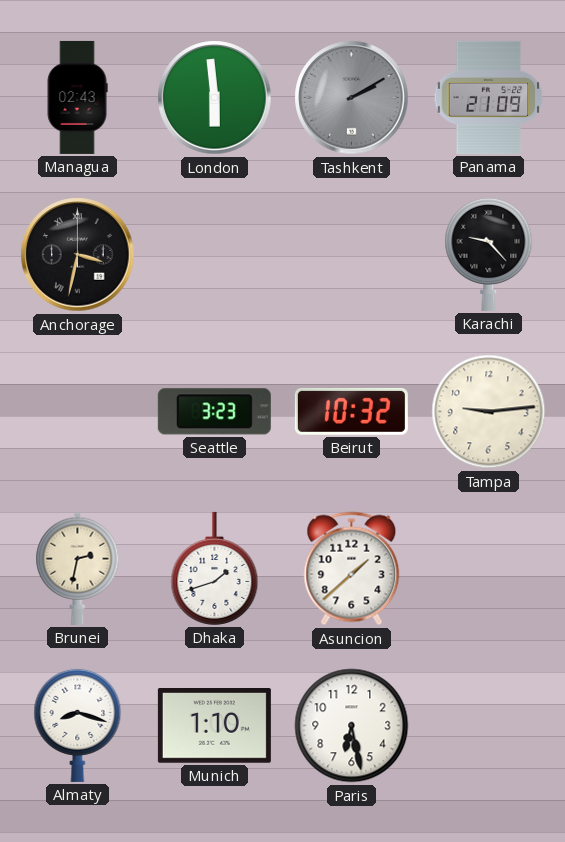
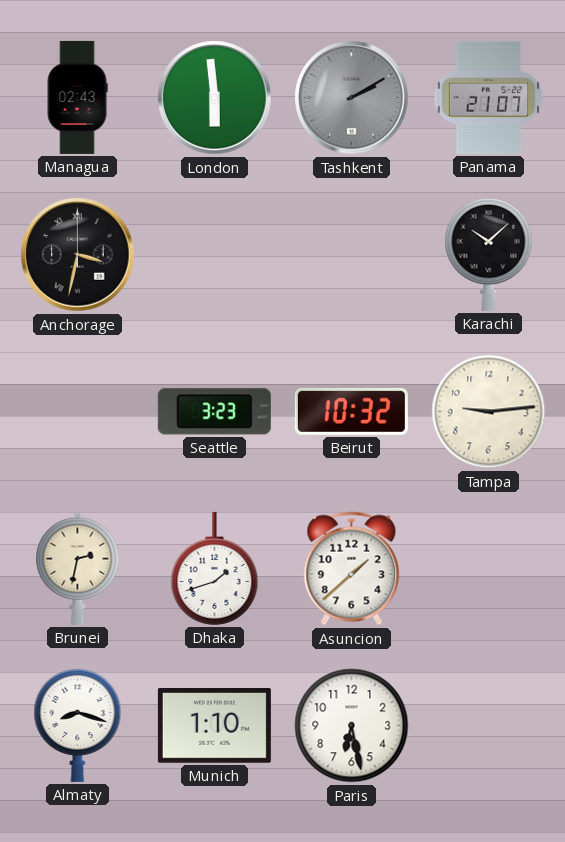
Panama: 21:09 -> 21:07
Karachi: 9:23 -> 10:08
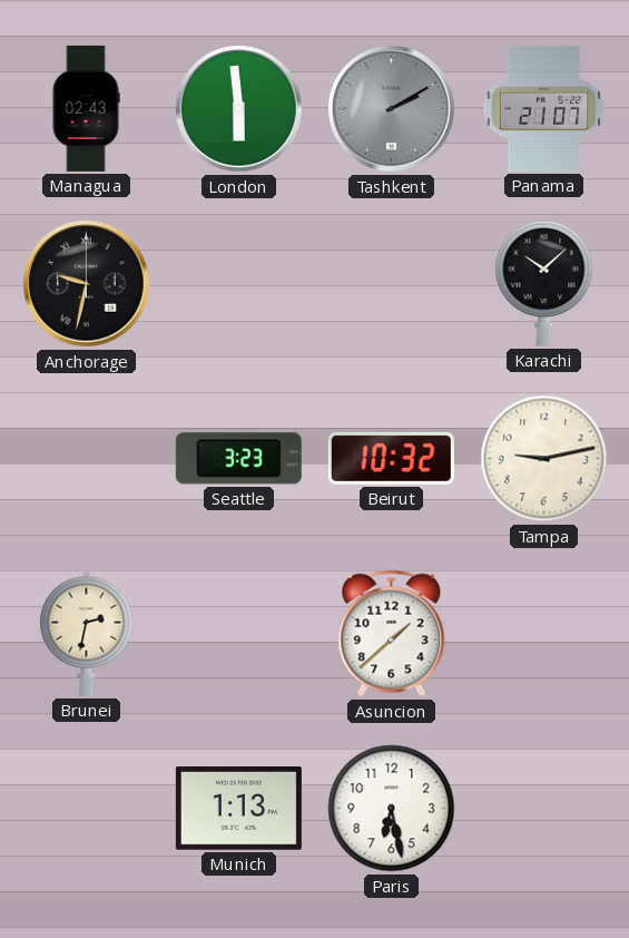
Anchorage: 3:32 -> 9:32
Tampa: 9:14 -> 9:13
Dhaka: 1:42 -> none
Almaty: 8:18 -> none
Munich: 1:10 -> 1:13
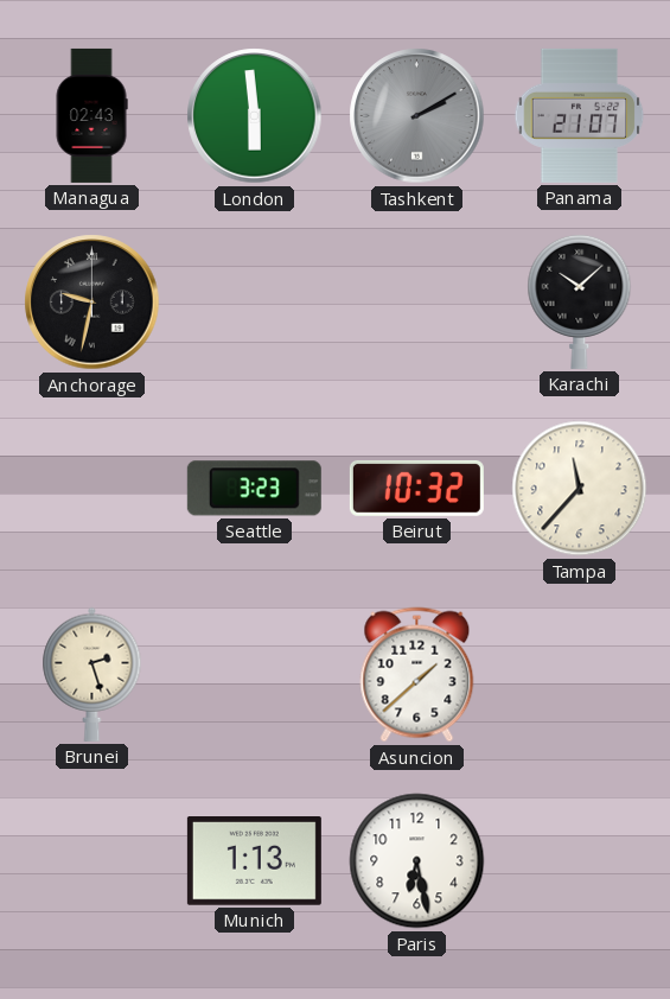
Tampa: 9:13 -> 11:37
Brunei: 2:32 -> 2:27
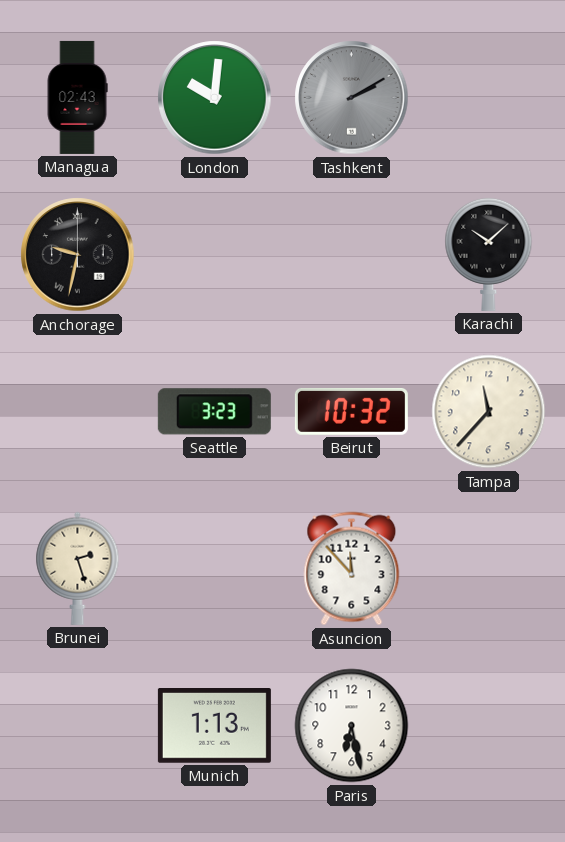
London: 5:59 -> 10:01
Panama: 21:07 -> none
Asuncion: 1:38 -> 11:53
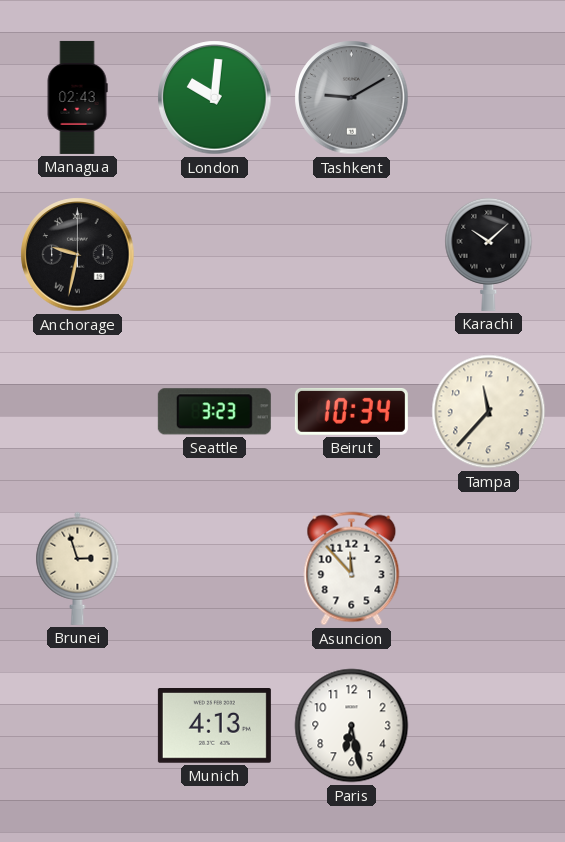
Tashkent: 2:10 -> 9:10
Beirut: 10:32 -> 10:34
Brunei: 2:27 -> 2:57
Munich: 1:13 -> 4:13
